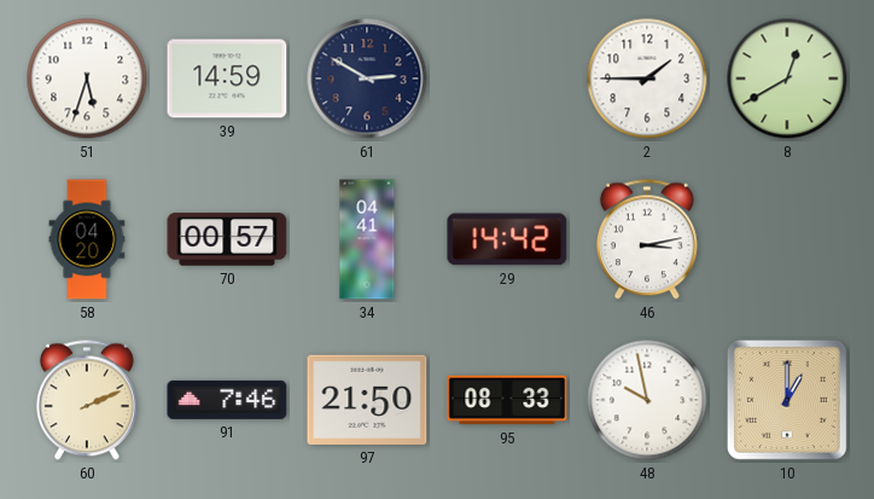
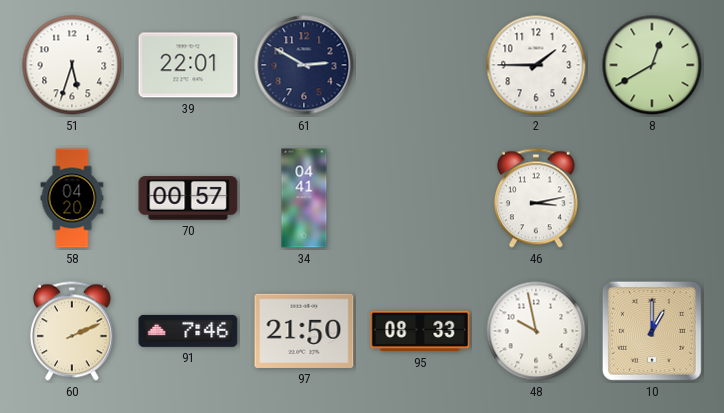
39: 14:59 -> 22:01
29: 14:42 -> none
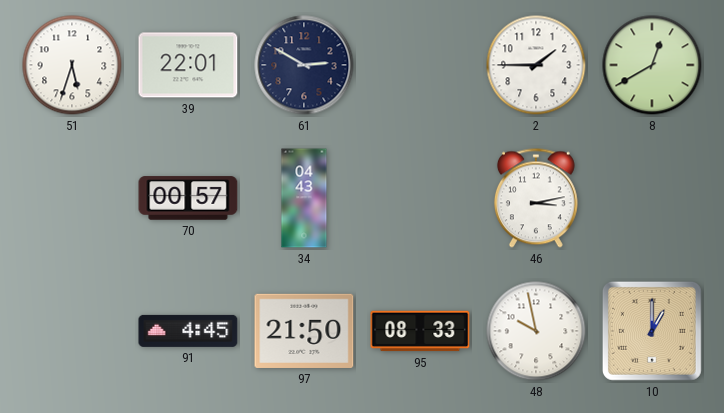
58: 04:20 -> none
34: 04:41 -> 04:43
60: 2:11 -> none
91: 7:46 -> 4:45
